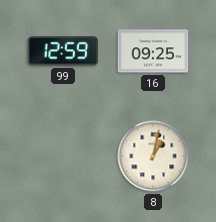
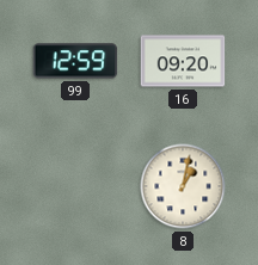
16: 09:25 -> 09:20
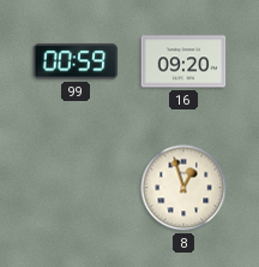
99: 12:59 -> 00:59
8: 1:02 -> 12:57
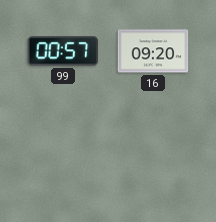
99: 00:59 -> 00:57
8: 12:57 -> none
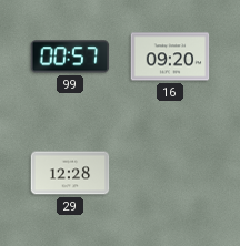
29: none -> 12:28
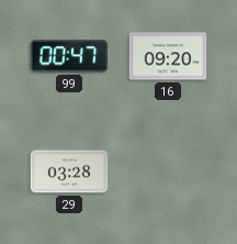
99: 00:57 -> 00:47
29: 12:28 -> 03:28
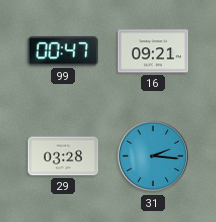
16: 09:20 -> 09:21
31: none -> 2:16
